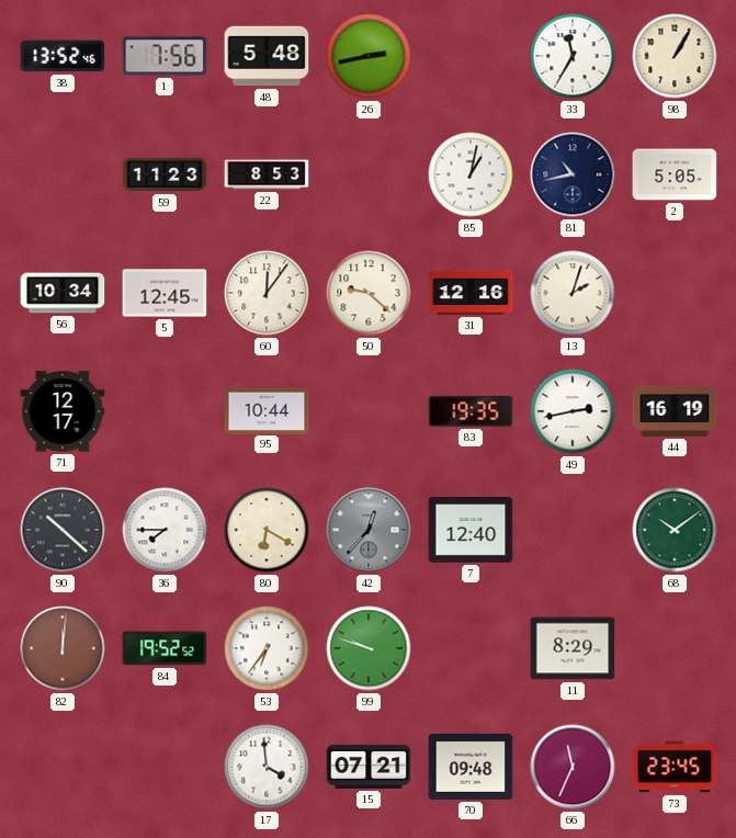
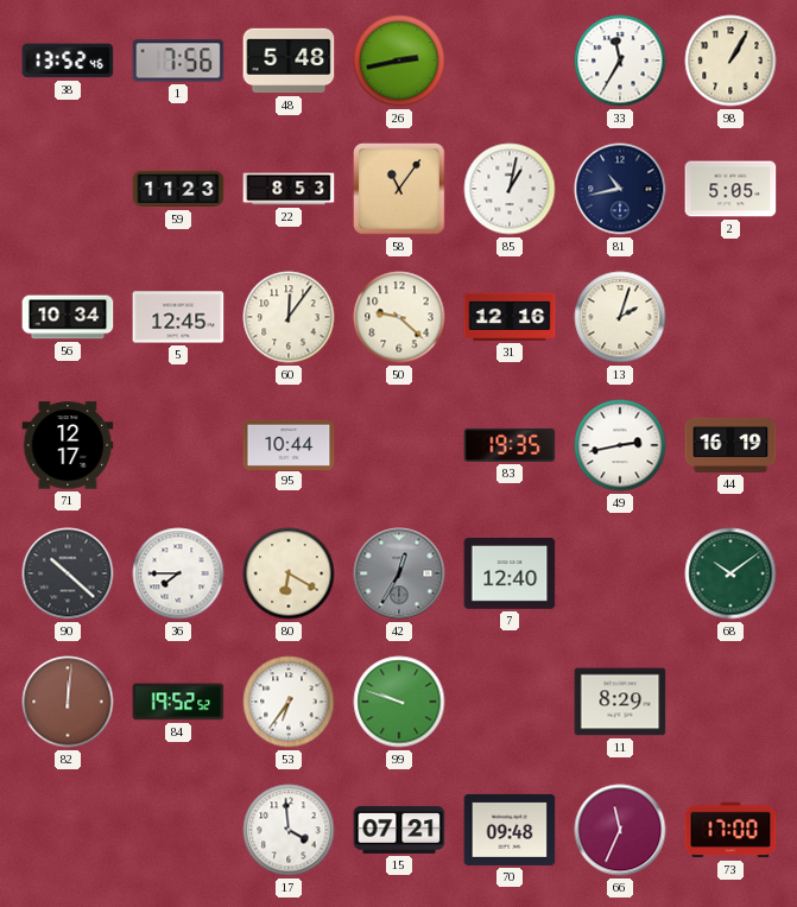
58: none -> 11:06
42: 12:37 -> 12:35
73: 23:45 -> 17:00
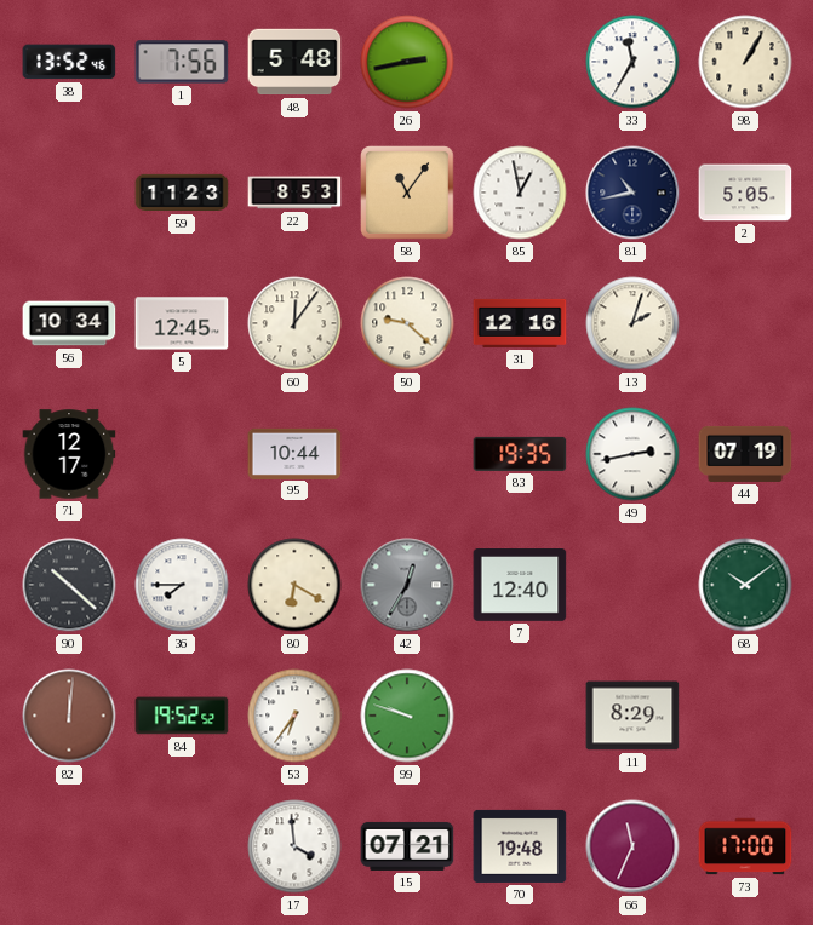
85: 1:02 -> 12:58
44: 16:19 -> 07:19
70: 09:48 -> 19:48
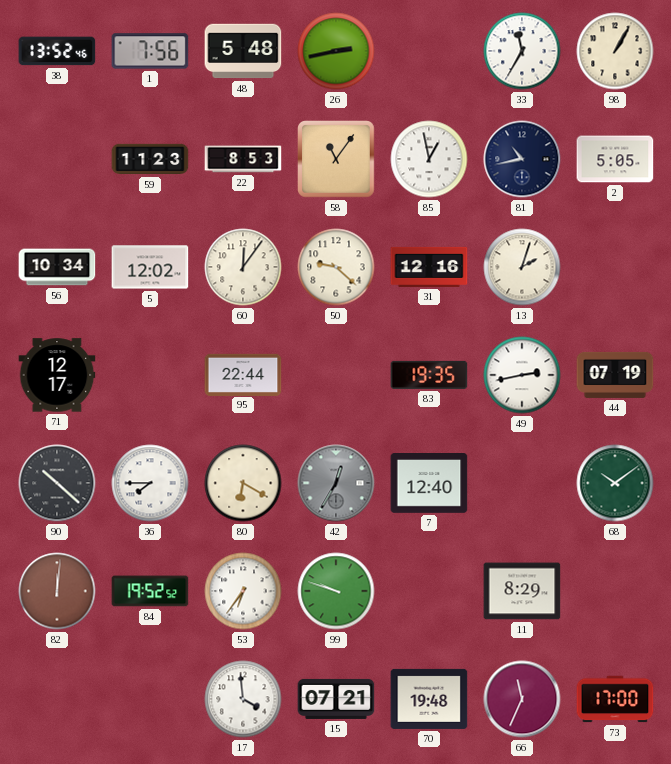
5: 12:45 -> 12:02
95: 10:44 -> 22:44
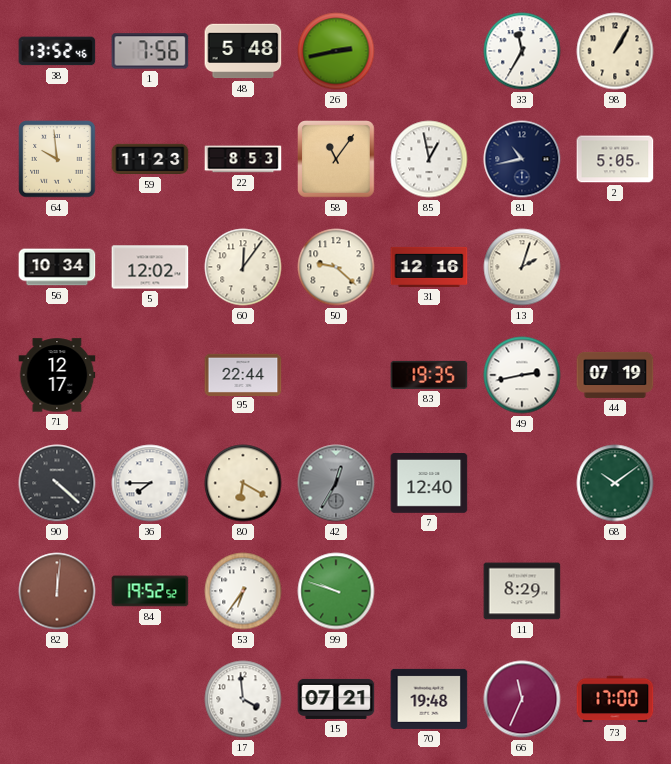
64: none -> 9:59
90: 10:22 -> 4:22
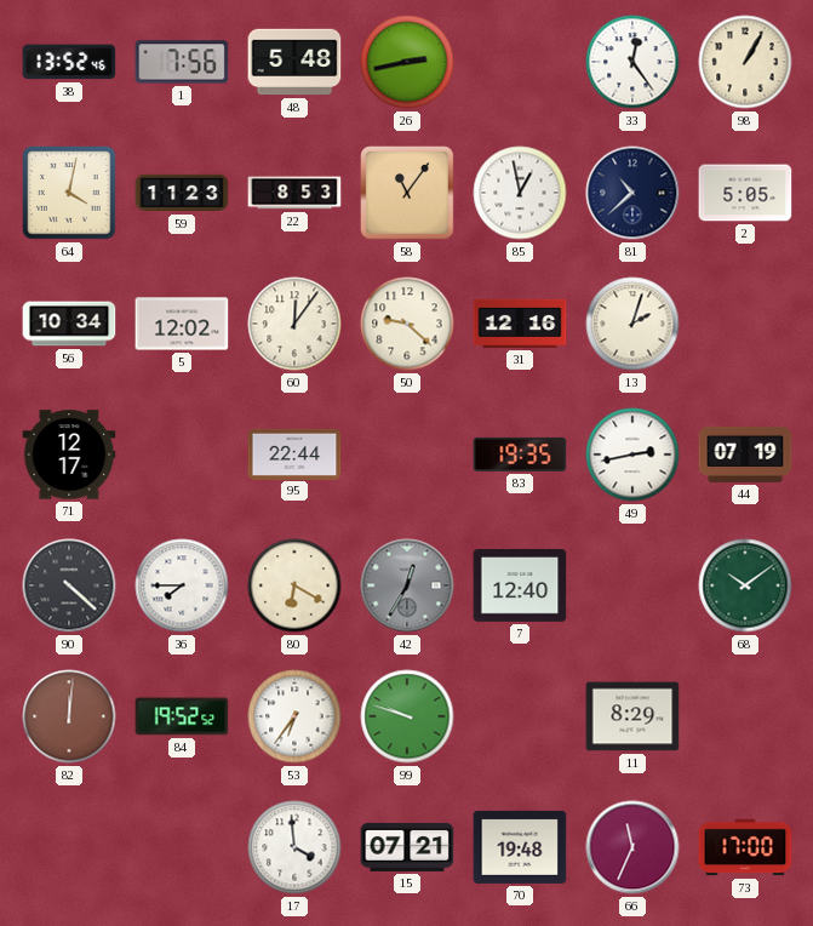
33: 11:35 -> 12:24
64: 9:59 -> 4:02
81: 10:43 -> 10:38
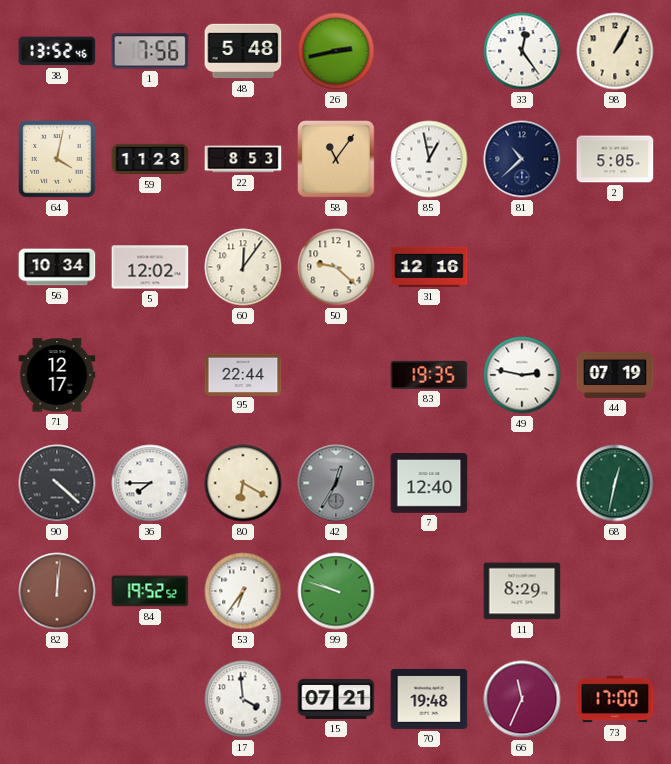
13: 2:03 -> none
49: 2:43 -> 2:47
68: 10:09 -> 12:32
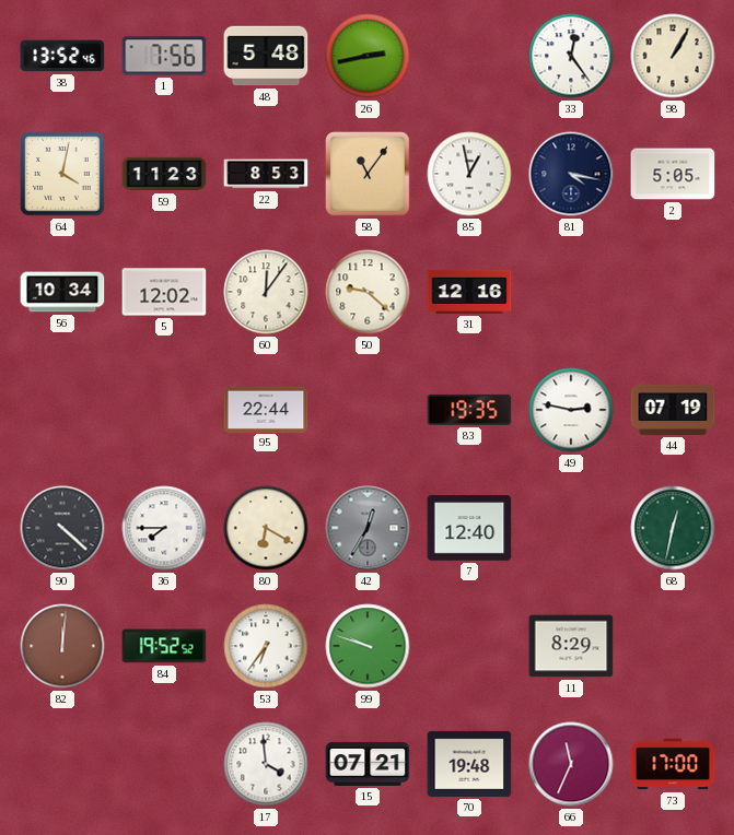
81: 10:38 -> 4:17
71: 12:17 -> none
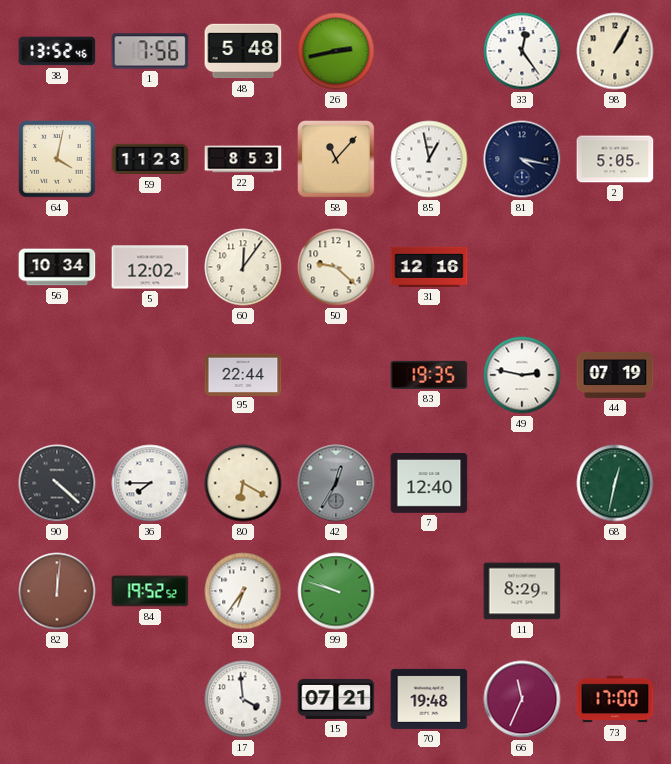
58: 11:06 -> 11:07
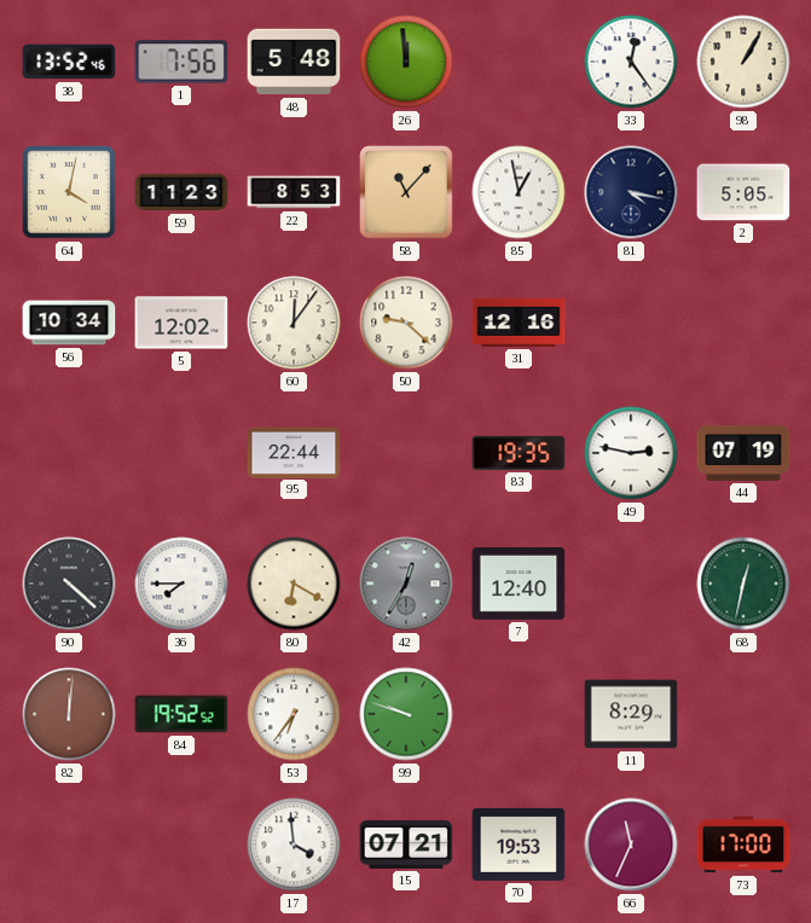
26: 2:43 -> 11:59
70: 19:48 -> 19:53
